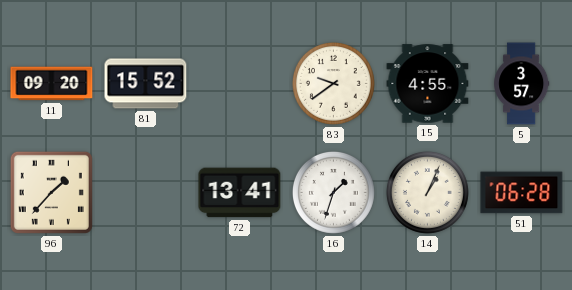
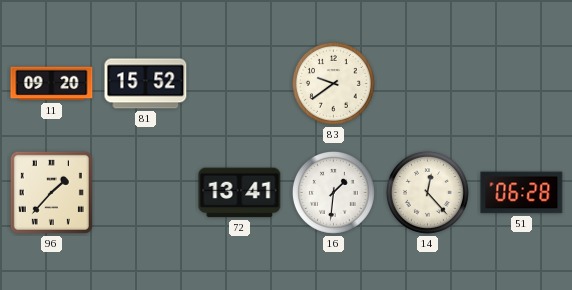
15: 4:55 -> none
5: 3:57 -> none
16: 1:33 -> 1:31
14: 1:04 -> 12:23
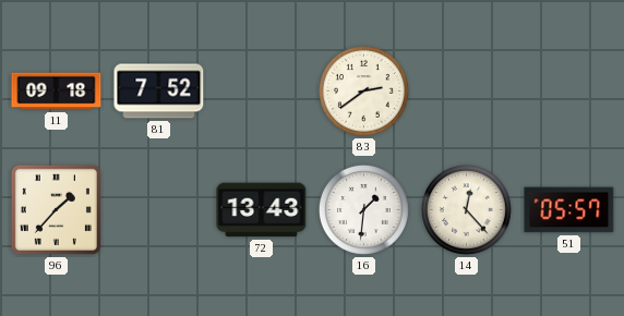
11: 09:20 -> 09:18
81: 15:52 -> 7:52
83: 9:39 -> 2:39
72: 13:41 -> 13:43
51: 06:28 -> 05:57
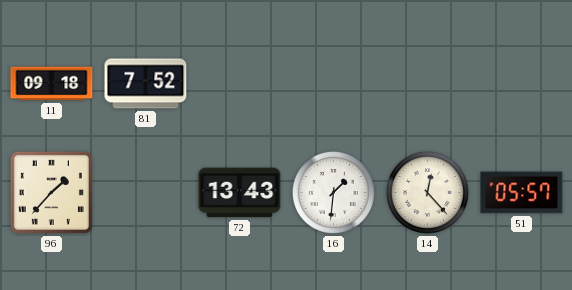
83: 2:39 -> none
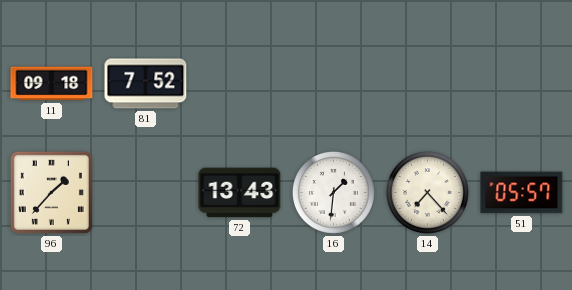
14: 12:23 -> 7:23
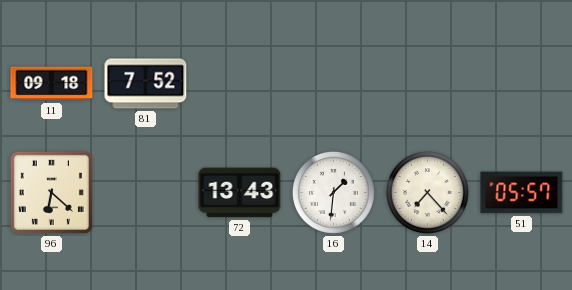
96: 1:37 -> 6:22
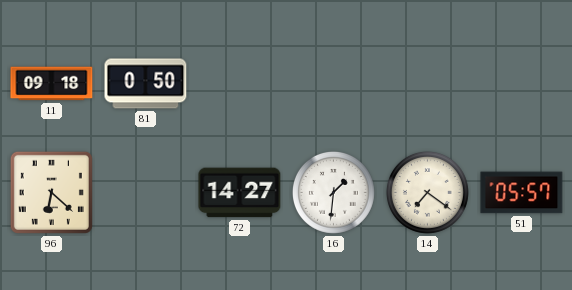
81: 7:52 -> 0:50
72: 13:43 -> 14:27
14: 7:23 -> 7:21
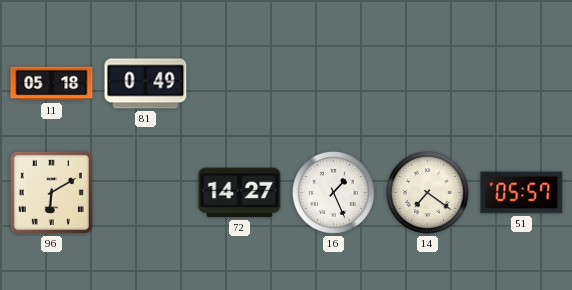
11: 09:18 -> 05:18
81: 0:50 -> 0:49
96: 6:22 -> 6:10
16: 1:31 -> 1:26
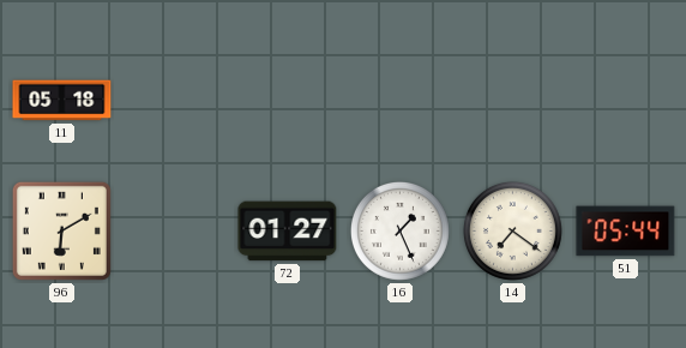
81: 0:49 -> none
72: 14:27 -> 01:27
51: 05:57 -> 05:44
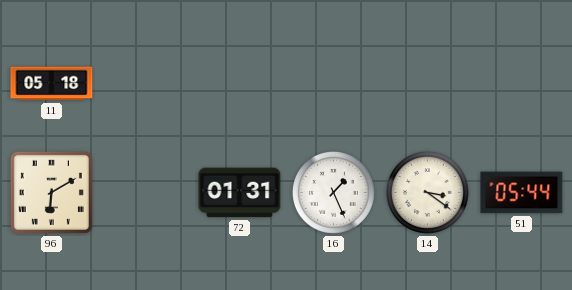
72: 01:27 -> 01:31
14: 7:21 -> 3:21
